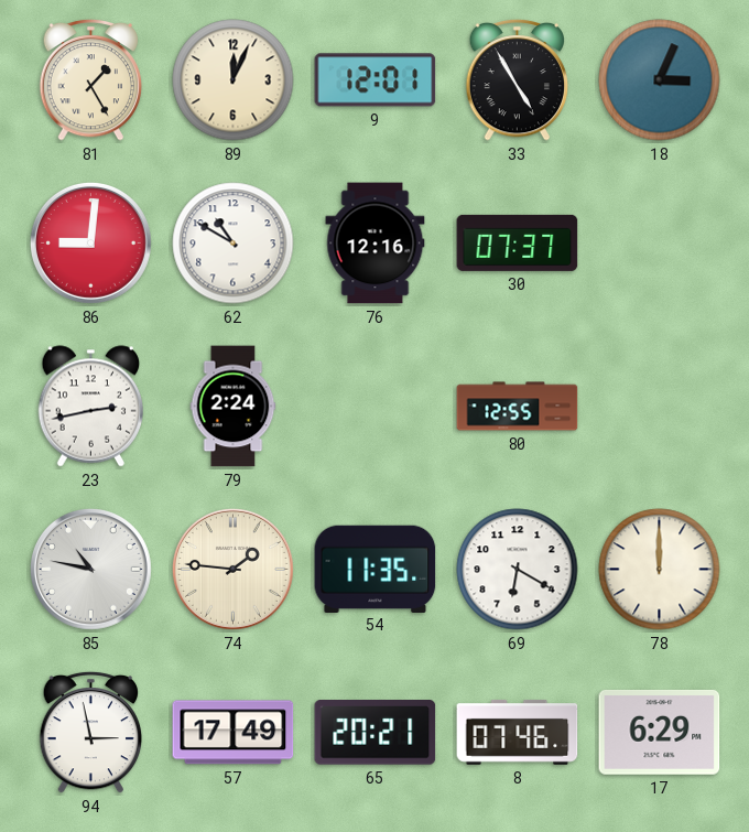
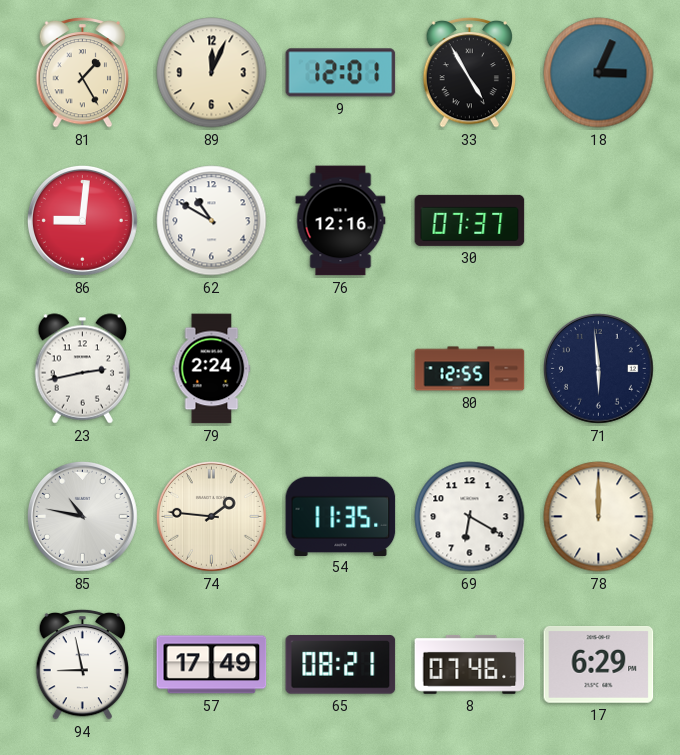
71: none -> 5:59
94: 2:58 -> 8:58
65: 20:21 -> 08:21
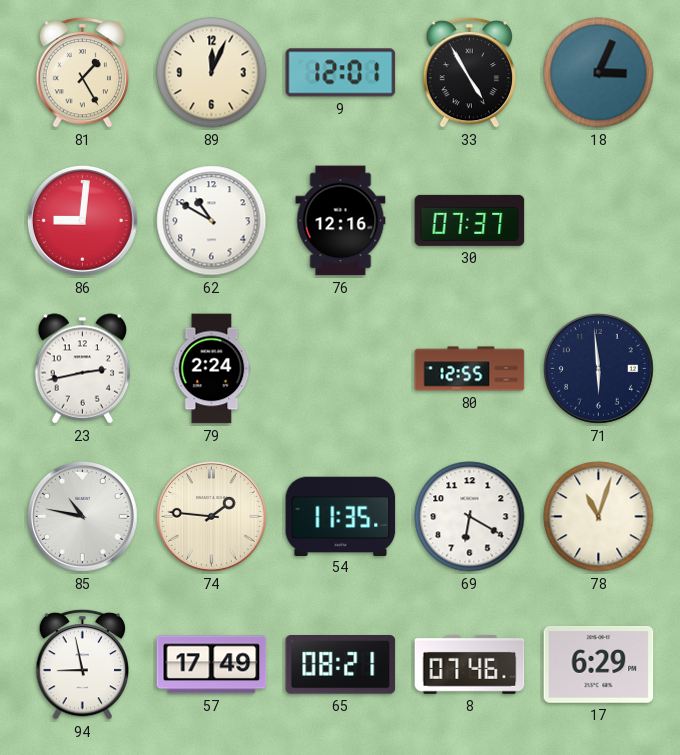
78: 12:00 -> 11:03
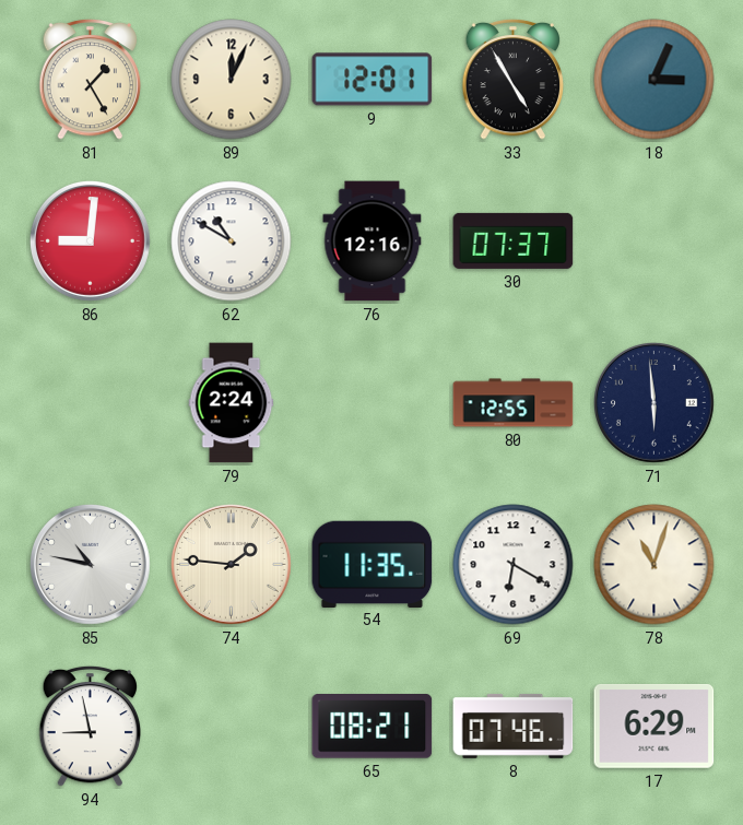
23: 2:43 -> none
57: 17:49 -> none
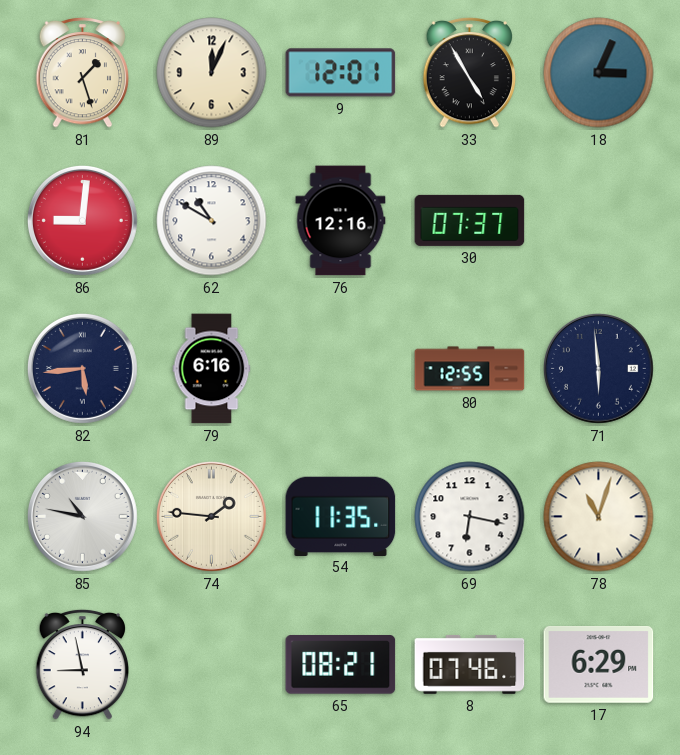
81: 1:25 -> 1:27
82: none -> 5:44
79: 2:24 -> 6:16
69: 6:20 -> 6:17
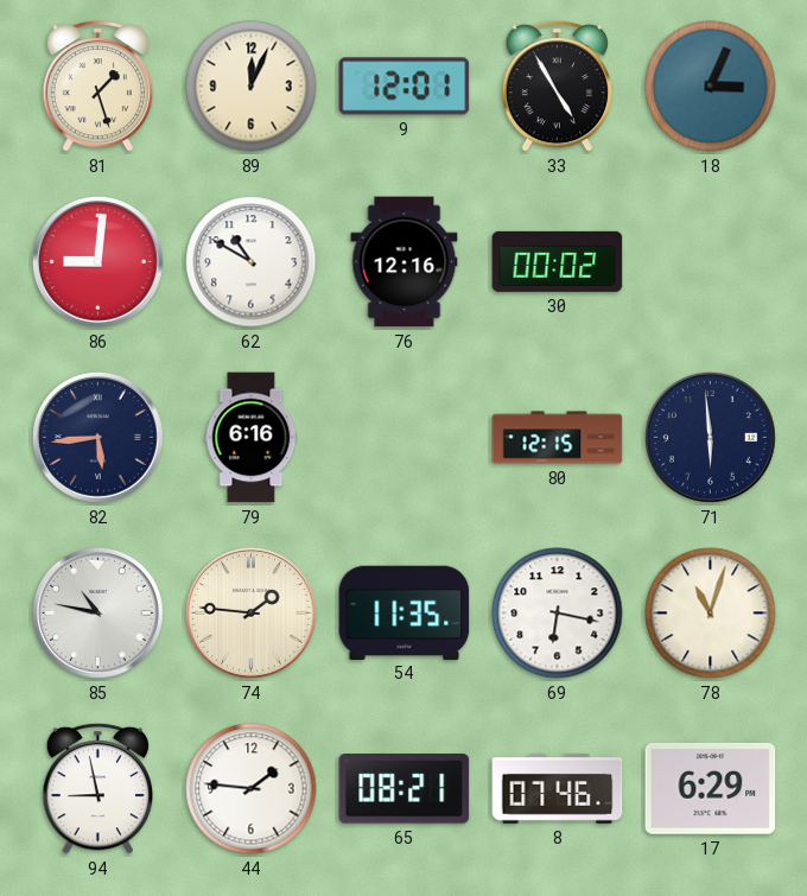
30: 07:37 -> 00:02
80: 12:55 -> 12:15
44: none -> 1:46
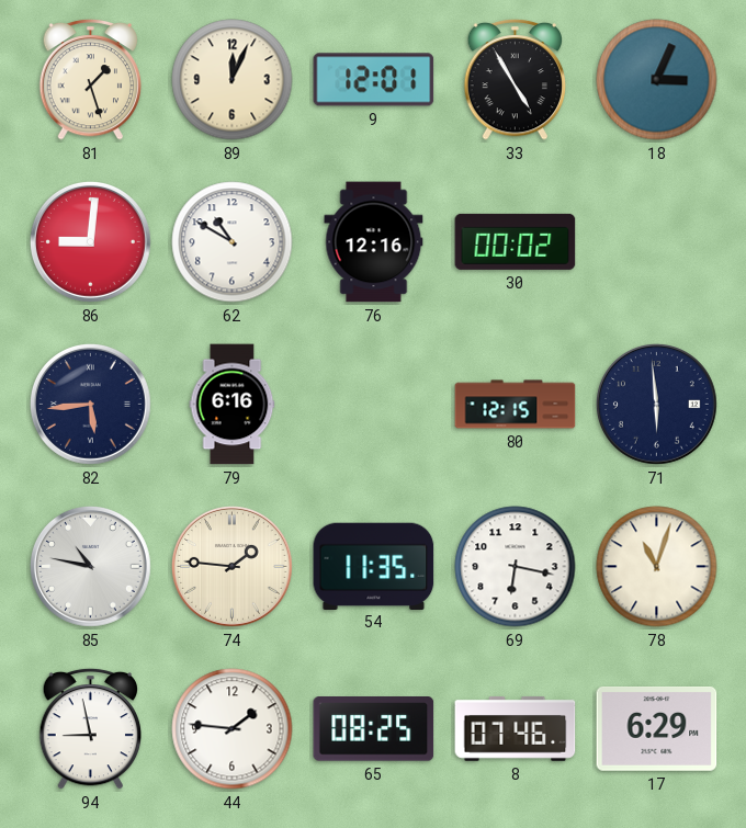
65: 08:21 -> 08:25
